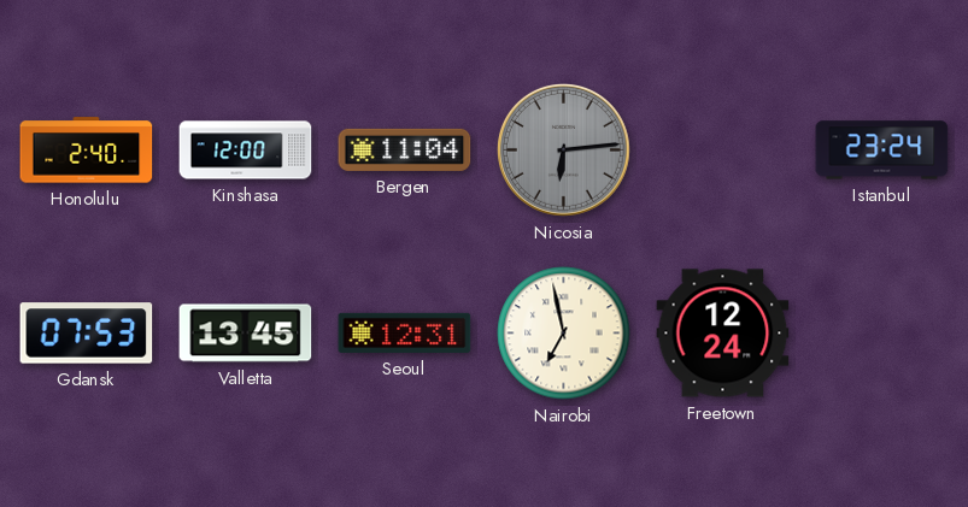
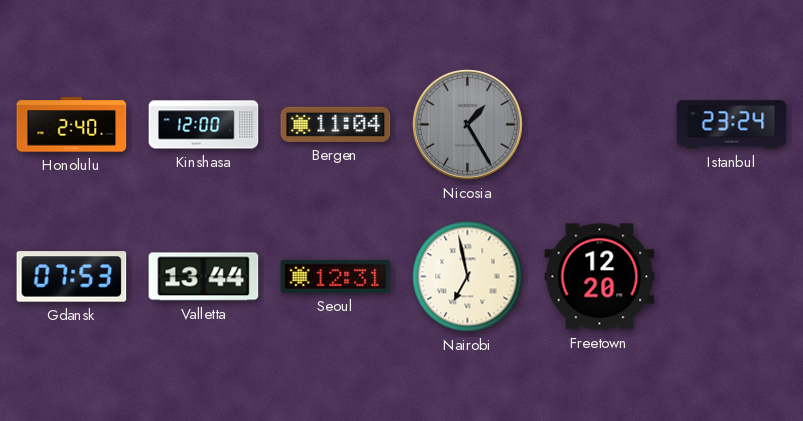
Nicosia: 6:14 -> 1:25
Valletta: 13:45 -> 13:44
Freetown: 12:24 -> 12:20
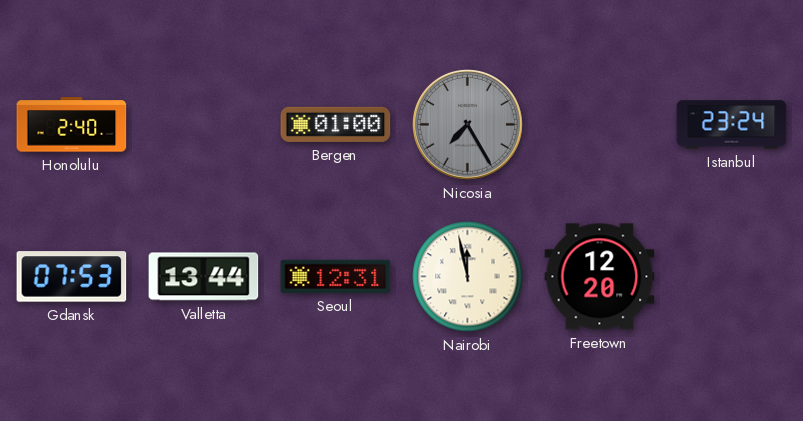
Kinshasa: 12:00 -> none
Bergen: 11:04 -> 01:00
Nicosia: 1:25 -> 7:25
Nairobi: 6:58 -> 11:58
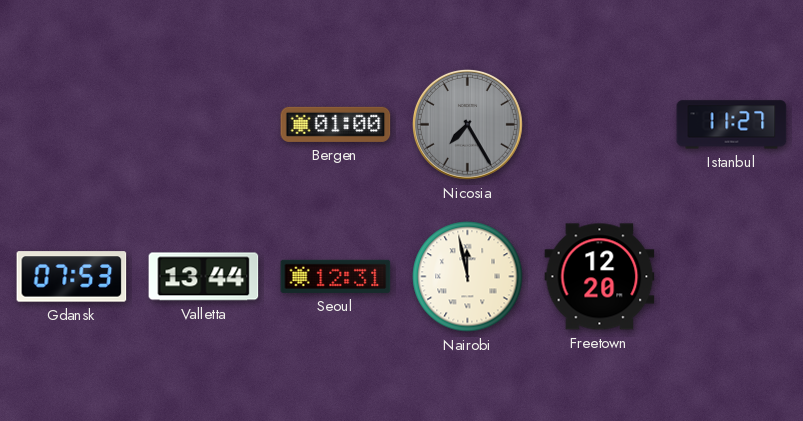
Honolulu: 2:40 -> none
Istanbul: 23:24 -> 11:27
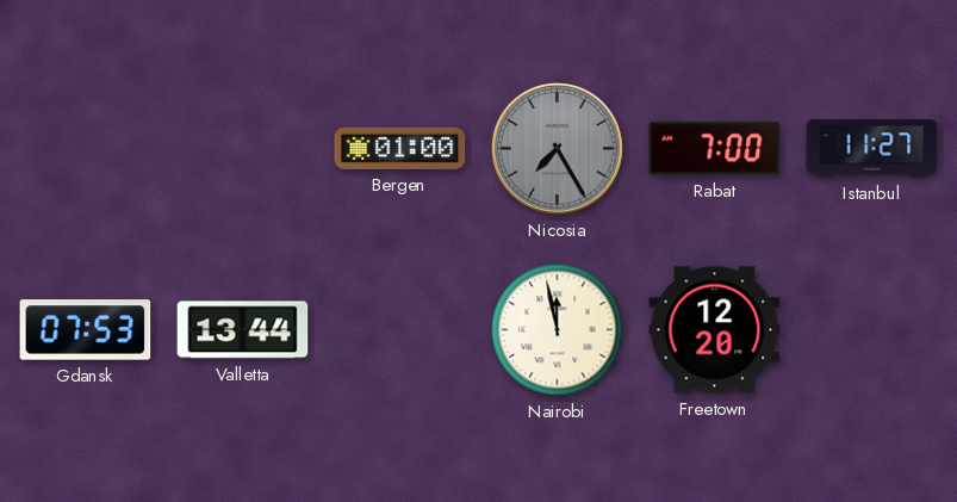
Rabat: none -> 7:00
Seoul: 12:31 -> none
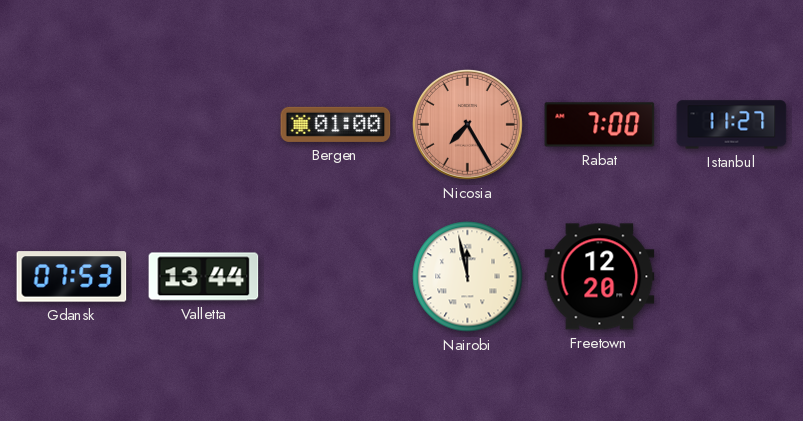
Nicosia dial: grey -> salmon
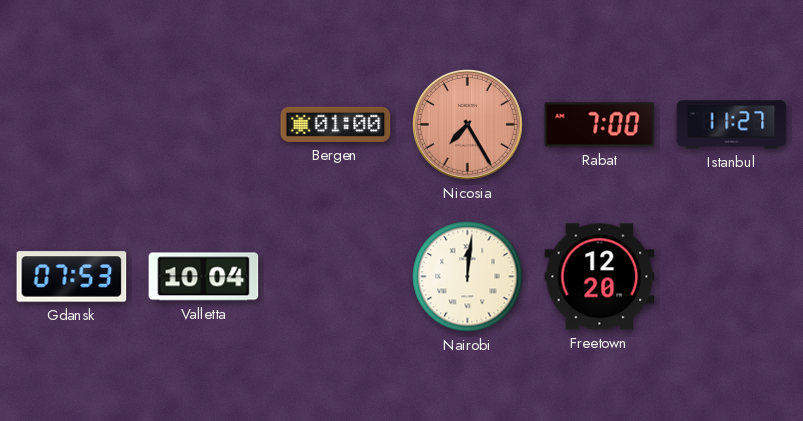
Valletta: 13:44 -> 10:04
Nairobi: 11:58 -> 12:01
